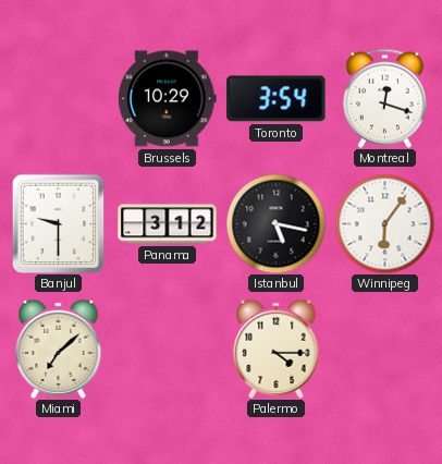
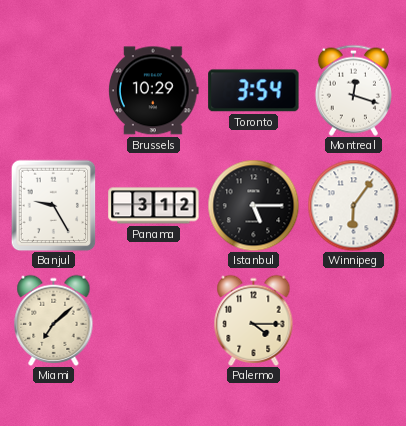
Banjul: 9:30 -> 9:25
Istanbul: 5:17 -> 5:15
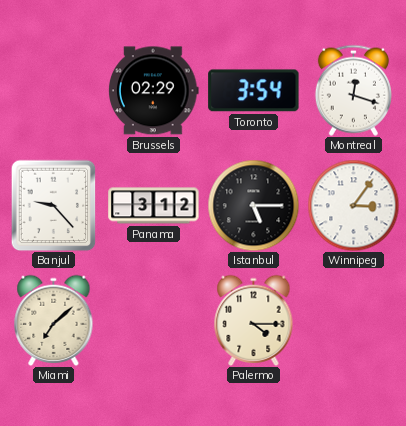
Brussels: 10:29 -> 02:29
Banjul: 9:25 -> 9:23
Winnipeg: 6:06 -> 3:06
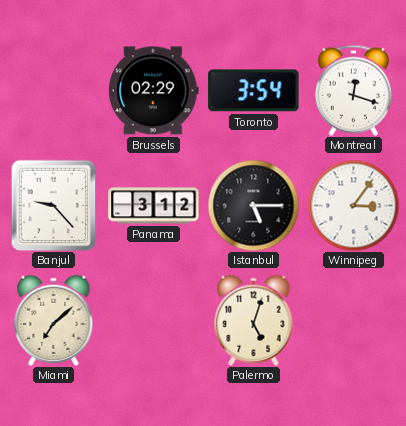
Palermo: 4:15 -> 5:03
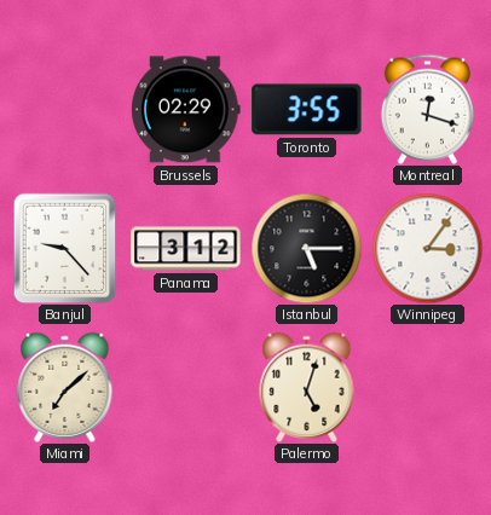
Toronto: 3:54 -> 3:55
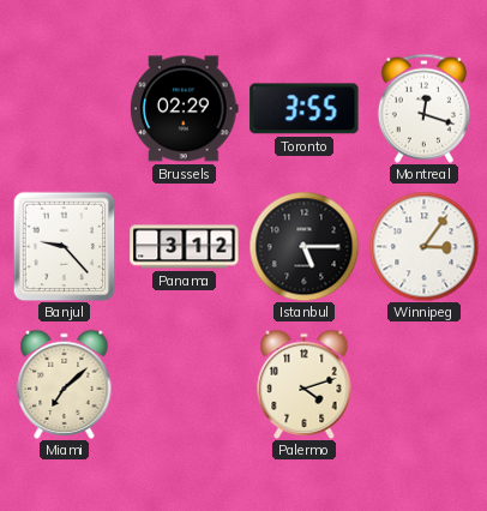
Palermo: 5:03 -> 4:12
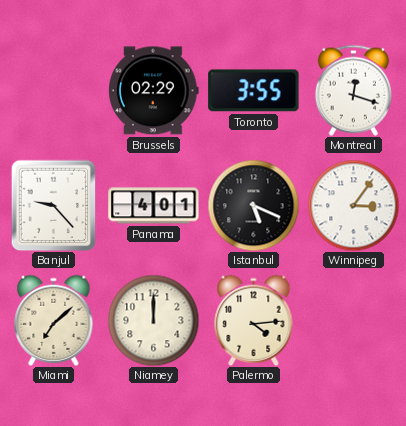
Panama: 3:12 -> 4:01
Istanbul: 5:15 -> 5:19
Niamey: none -> 12:00
Palermo: 4:12 -> 4:14
